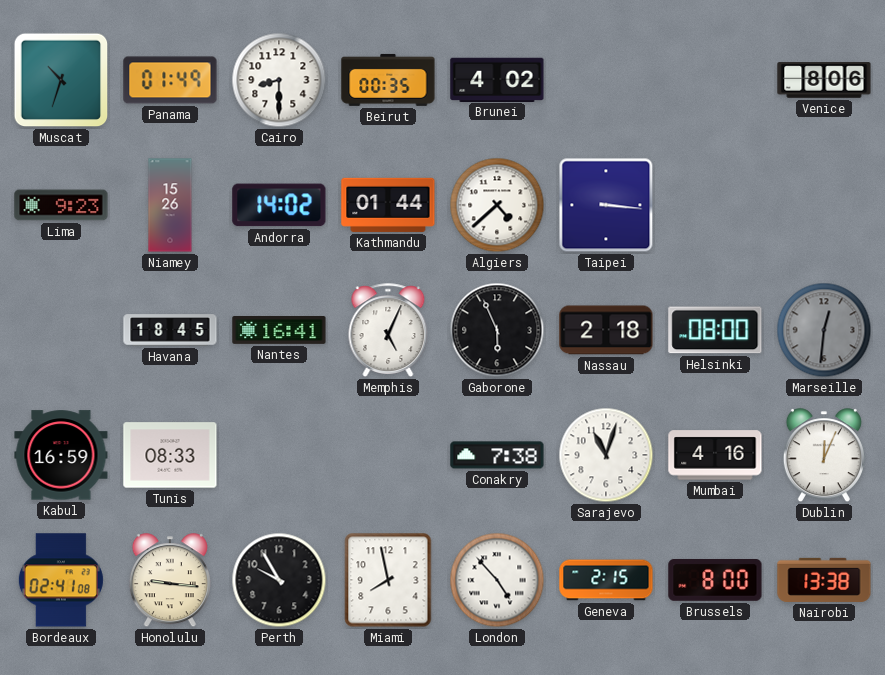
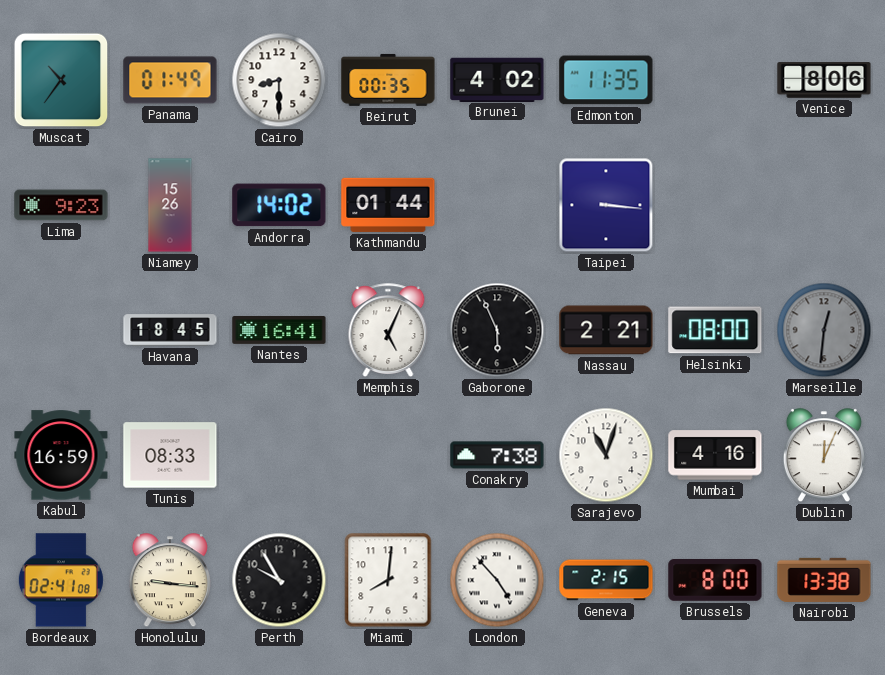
Muscat: 10:33 -> 10:36
Edmonton: none -> 11:35
Algiers: 4:38 -> none
Nassau: 2:18 -> 2:21
Miami: 7:58 -> 8:01
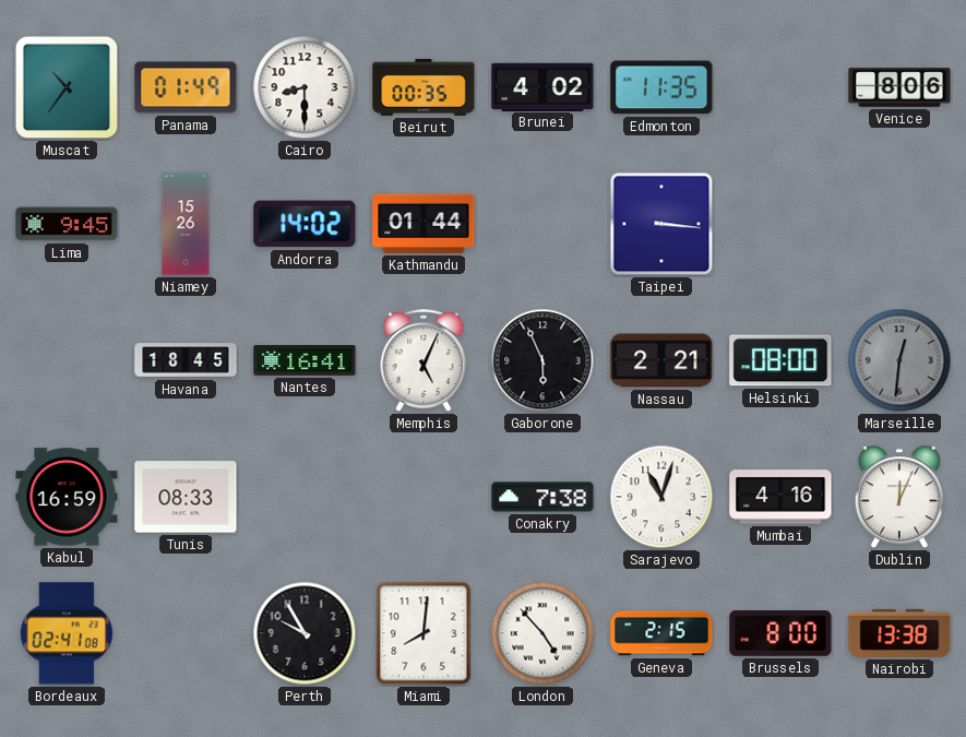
Lima: 9:23 -> 9:45
Honolulu: 9:16 -> none
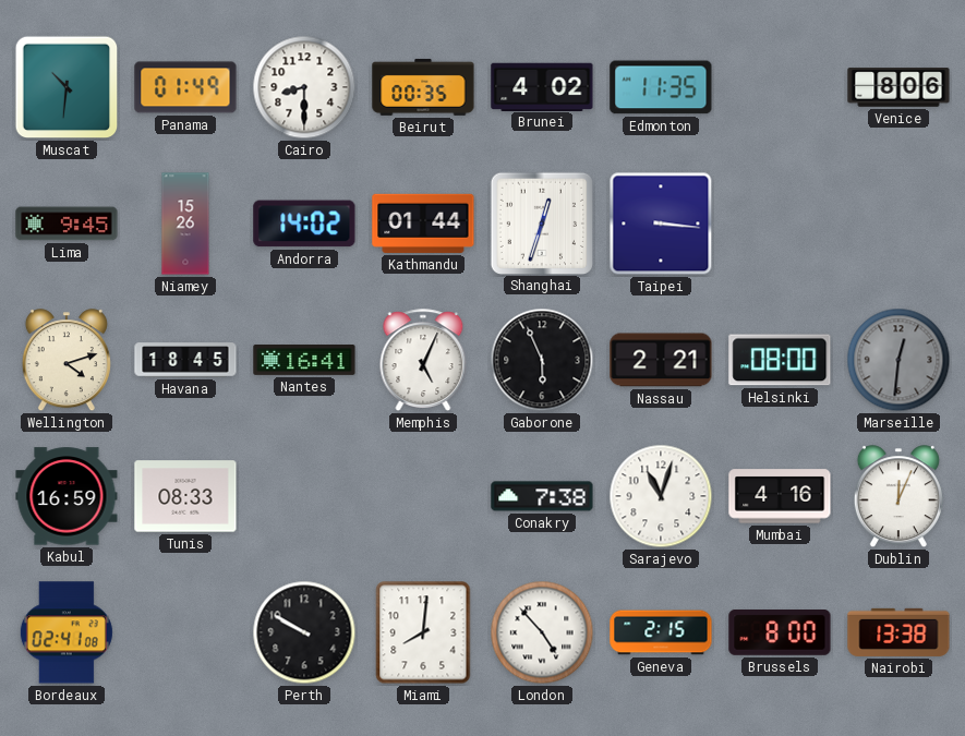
Muscat: 10:36 -> 10:31
Shanghai: none -> 12:33
Wellington: none -> 4:12
Perth: 9:55 -> 9:50
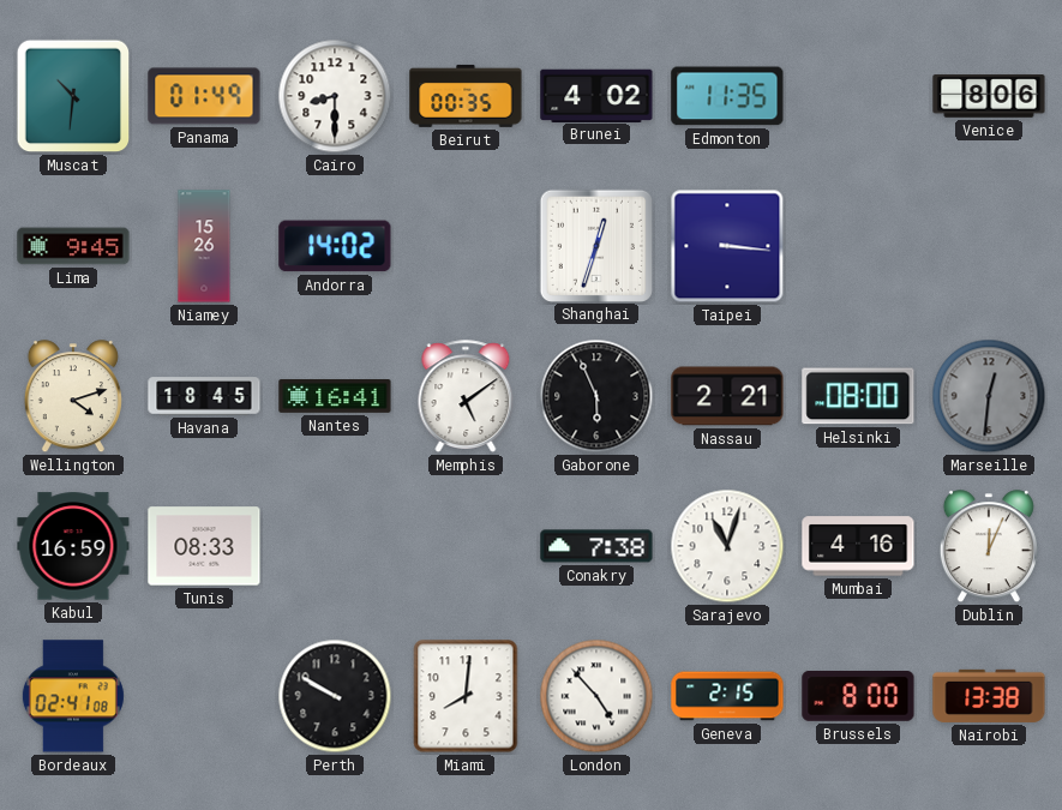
Kathmandu: 01:44 -> none
Memphis: 5:04 -> 5:09
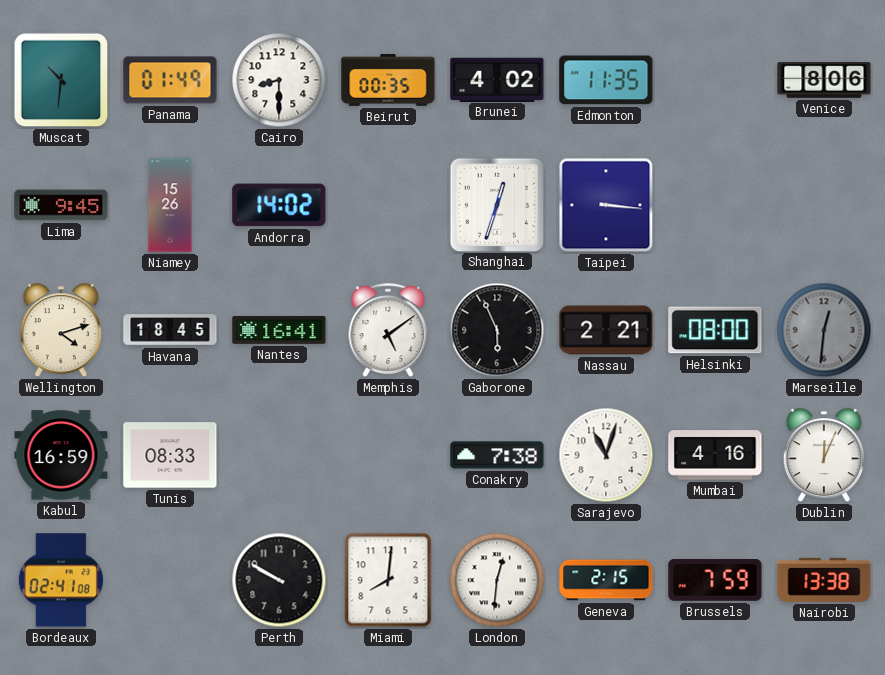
London: 4:53 -> 12:31
Brussels: 8:00 -> 7:59
